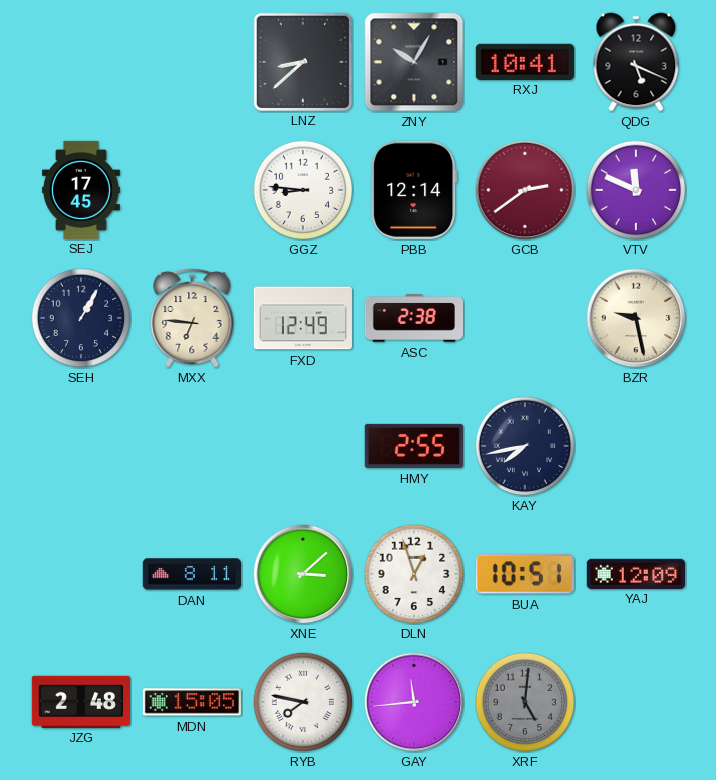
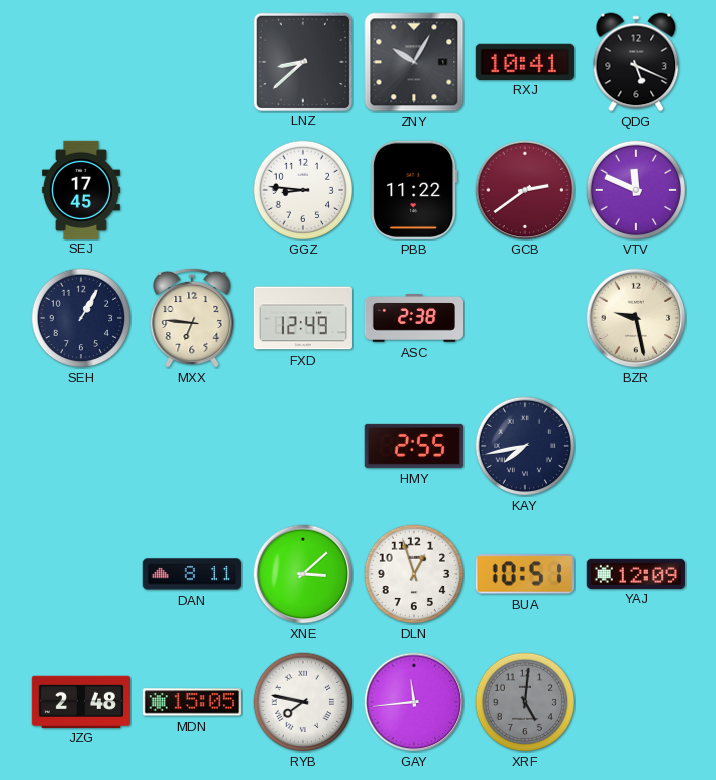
PBB: 12:14 -> 11:22
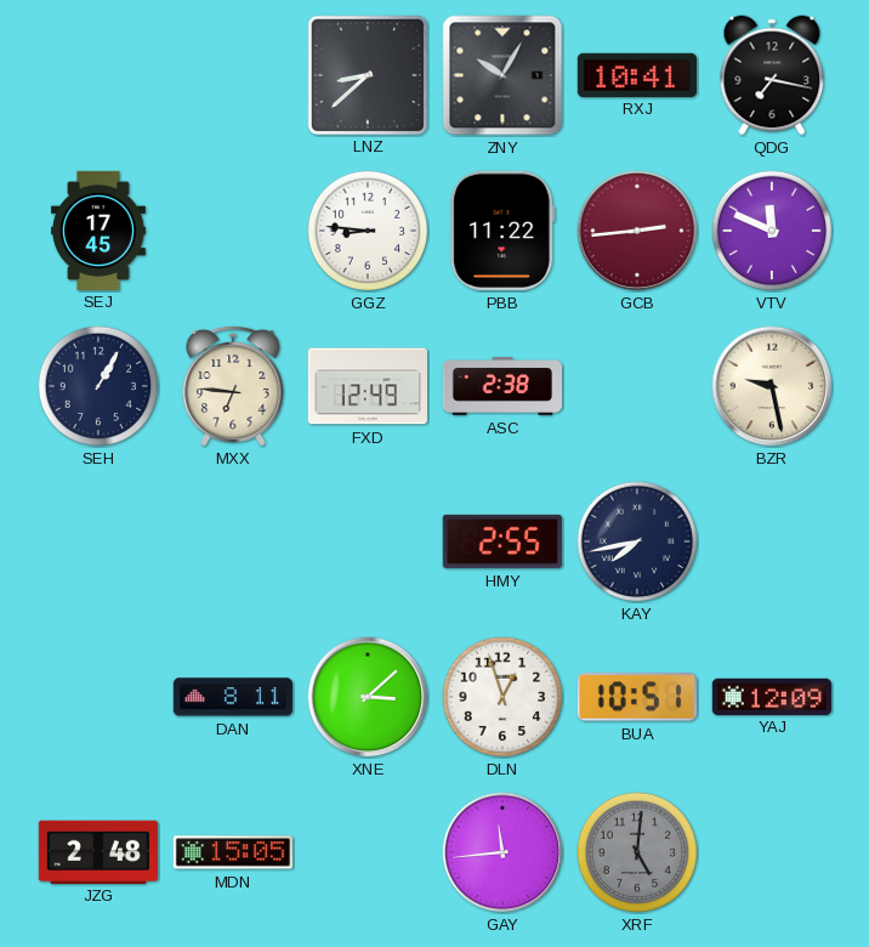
QDG: 5:19 -> 7:17
GCB: 2:39 -> 2:44
RYB: 7:47 -> none
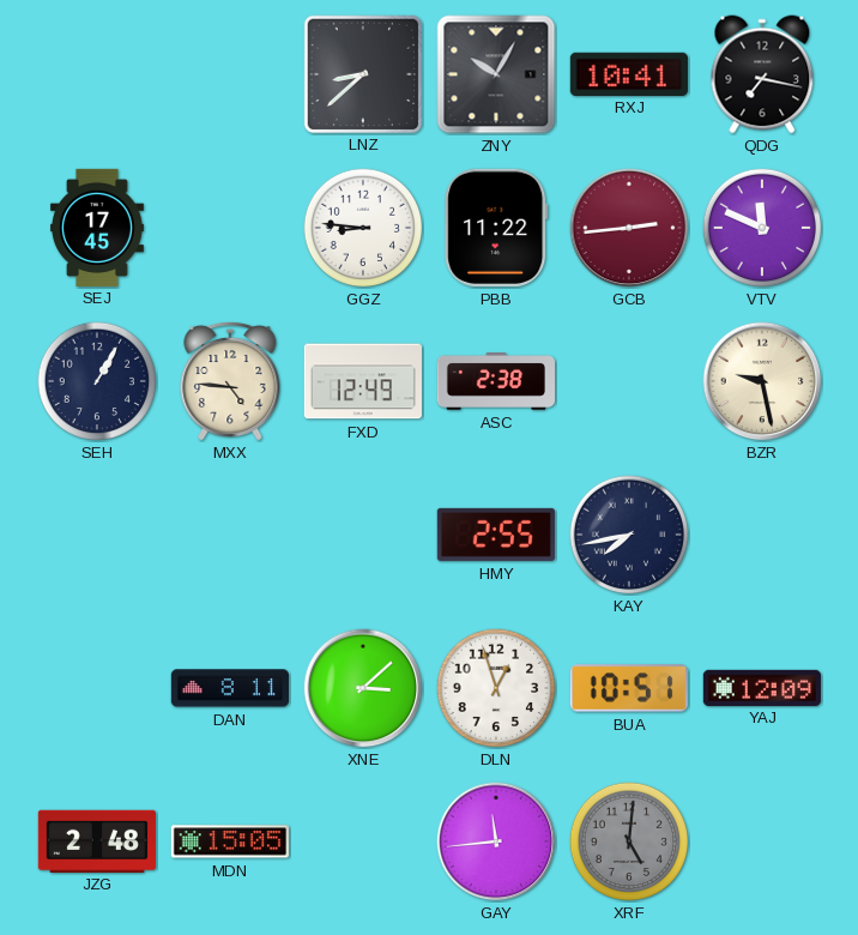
MXX: 6:46 -> 4:46
